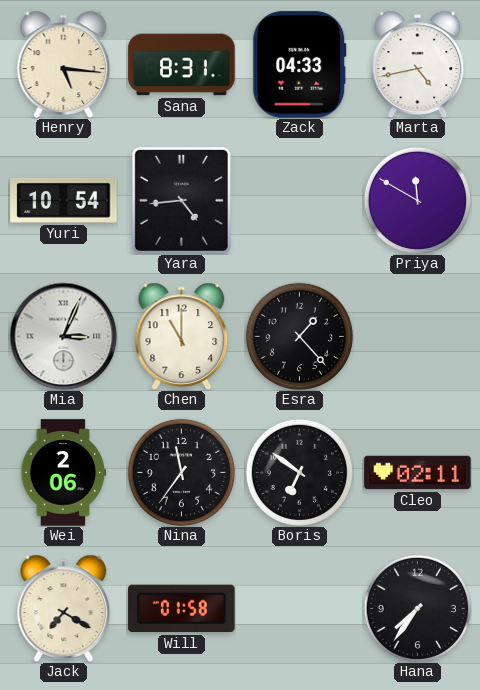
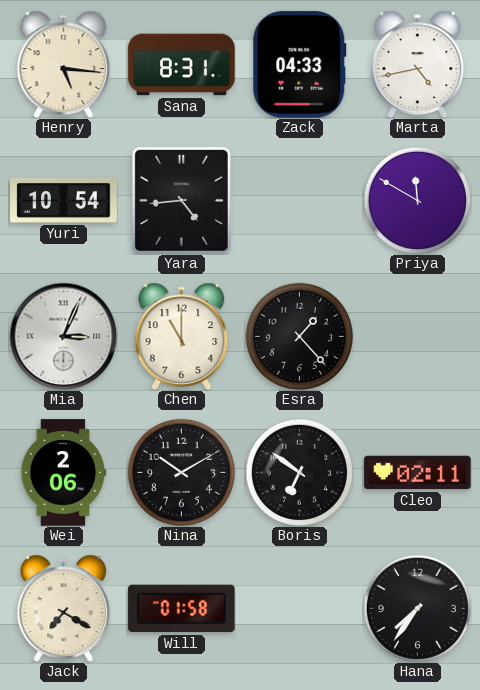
Nina: 11:36 -> 10:10
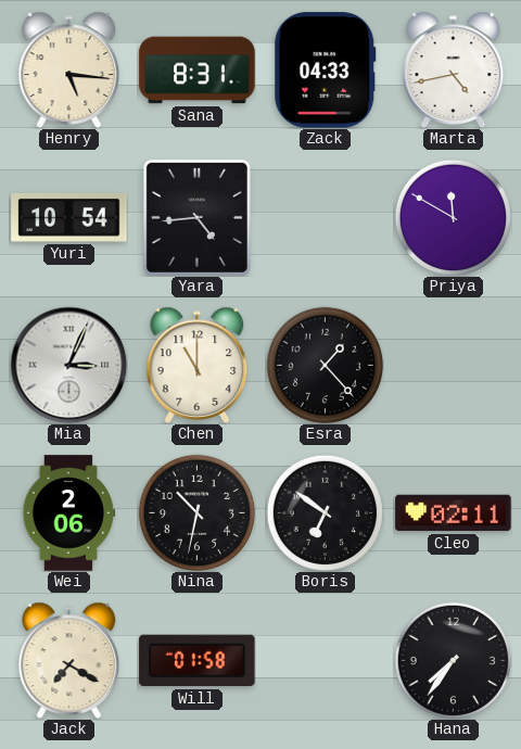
Nina: 10:10 -> 10:32
